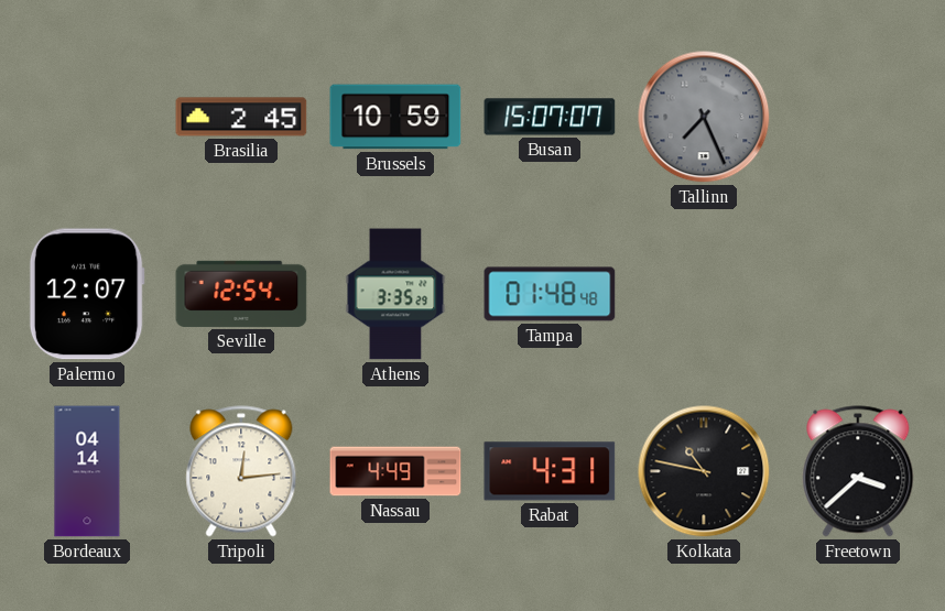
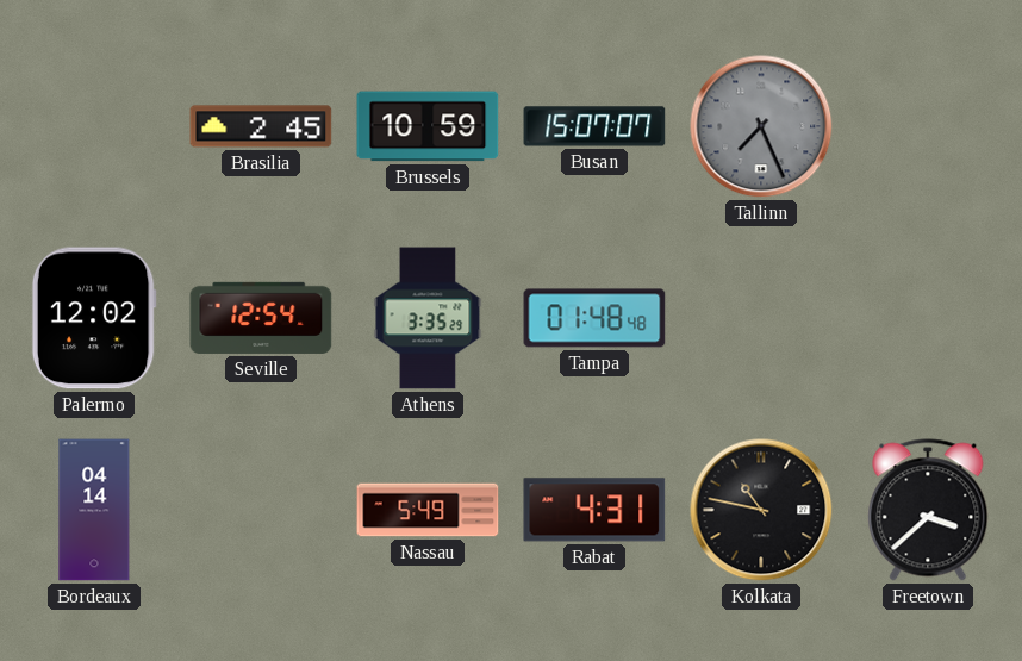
Palermo: 12:07 -> 12:02
Tripoli: 12:14 -> none
Nassau: 4:49 -> 5:49
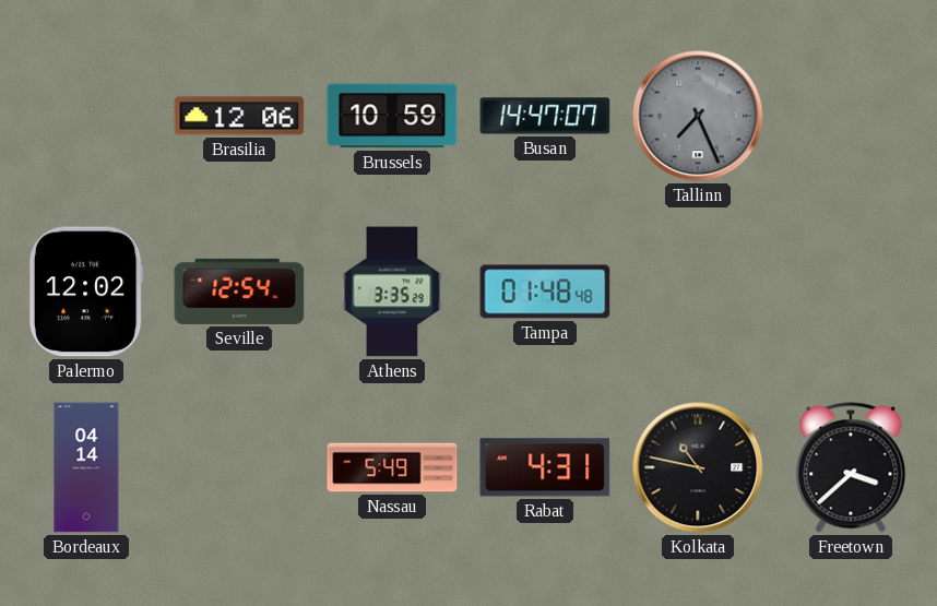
Brasilia: 2:45 -> 12:06
Busan: 15:07 -> 14:47
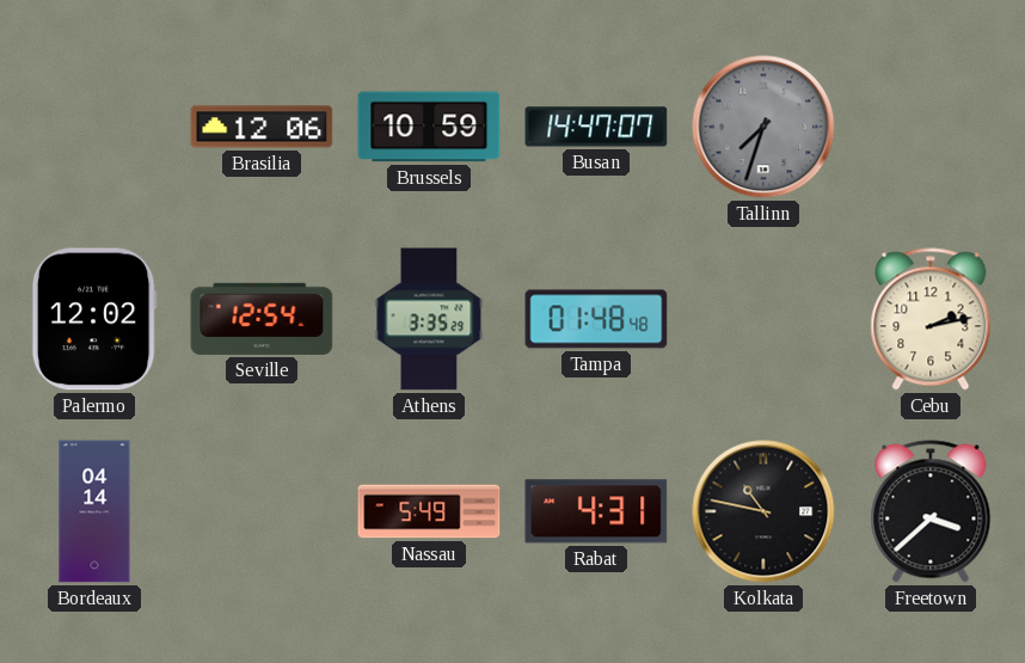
Tallinn: 7:26 -> 7:33
Cebu: none -> 2:13
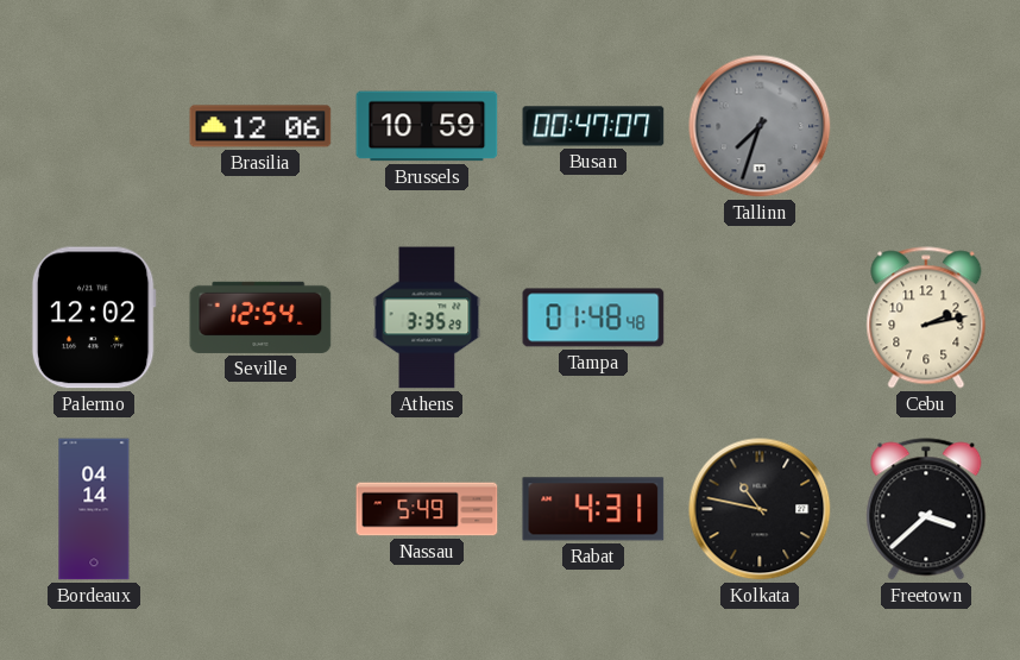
Busan: 14:47 -> 00:47
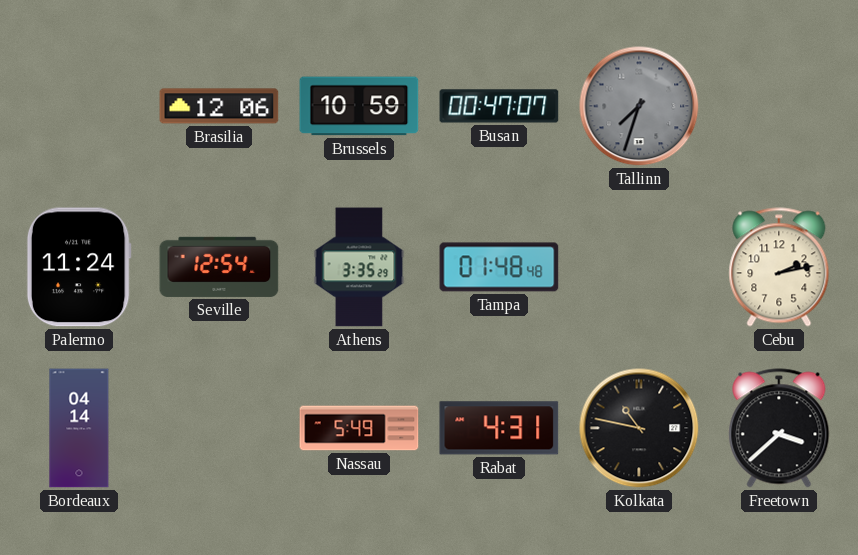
Palermo: 12:02 -> 11:24
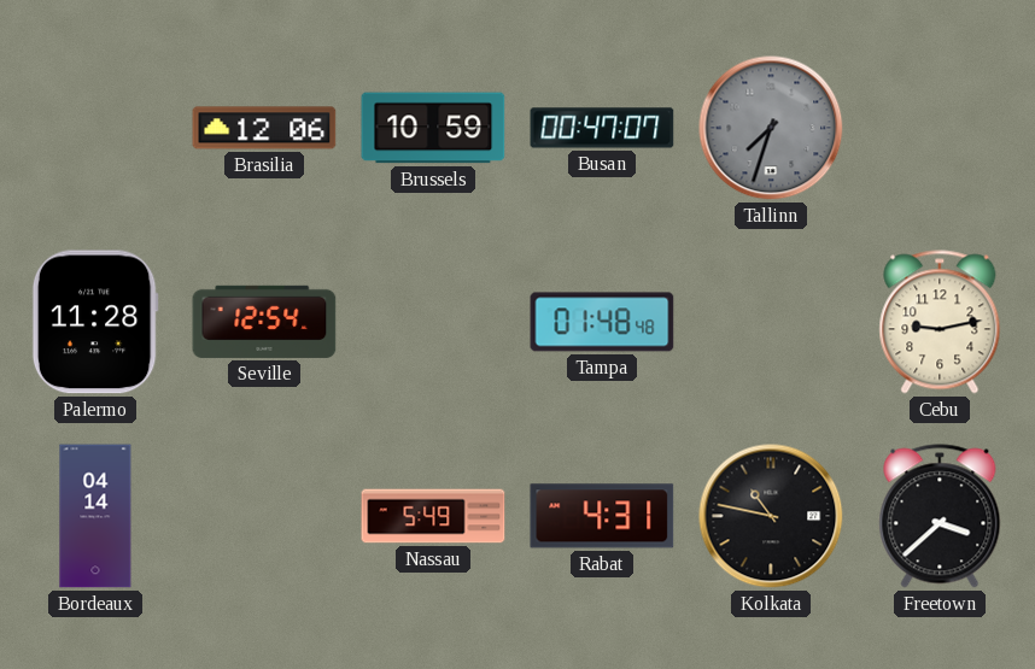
Palermo: 11:24 -> 11:28
Athens: 3:35 -> none
Cebu: 2:13 -> 9:13
